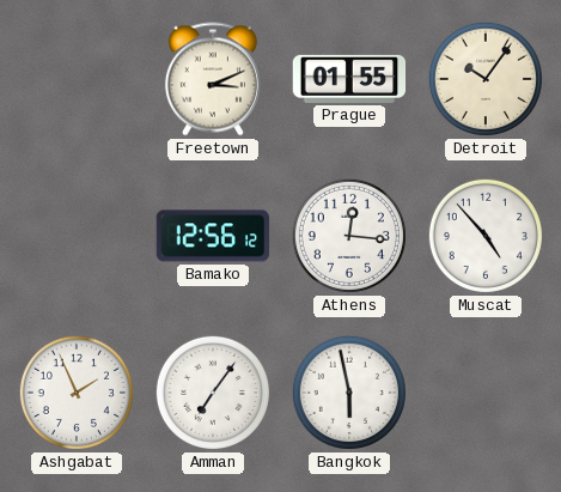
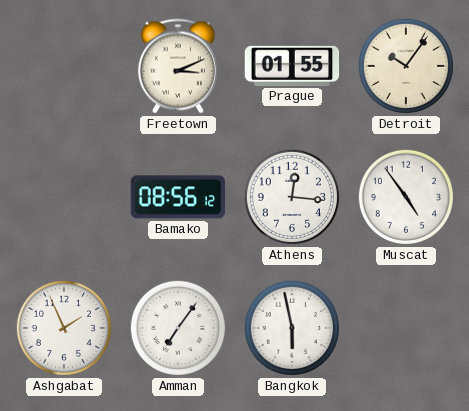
Bamako: 12:56 -> 08:56
Muscat: 4:53 -> 4:54
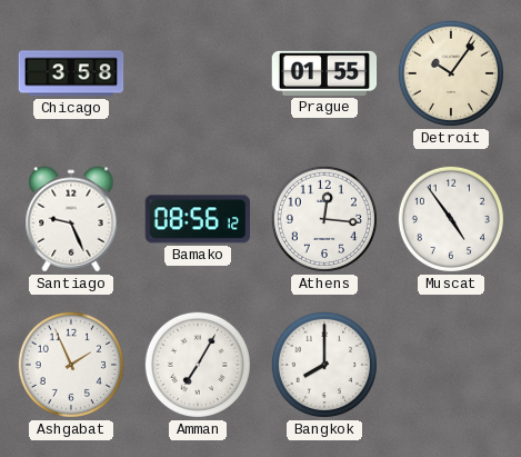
Chicago: none -> 3:58
Freetown: 3:11 -> none
Santiago: none -> 9:26
Amman: 7:06 -> 7:05
Bangkok: 5:58 -> 8:00
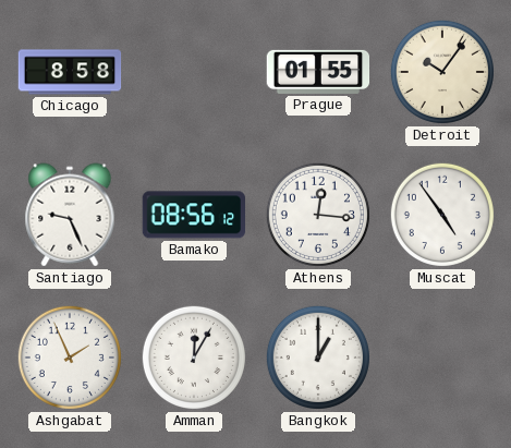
Chicago: 3:58 -> 8:58
Amman: 7:05 -> 12:05
Bangkok: 8:00 -> 1:00
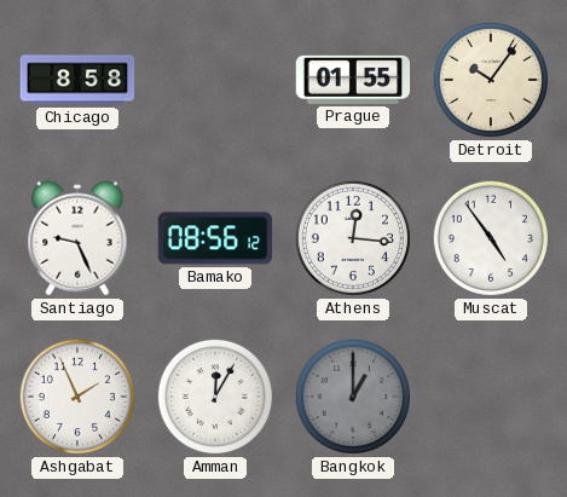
Bangkok dial: white -> grey
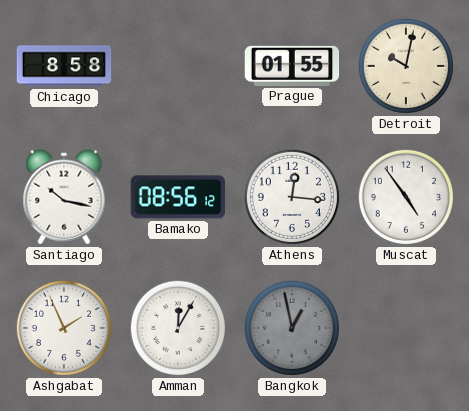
Detroit: 10:06 -> 10:02
Santiago: 9:26 -> 10:17
Bangkok: 1:00 -> 12:58
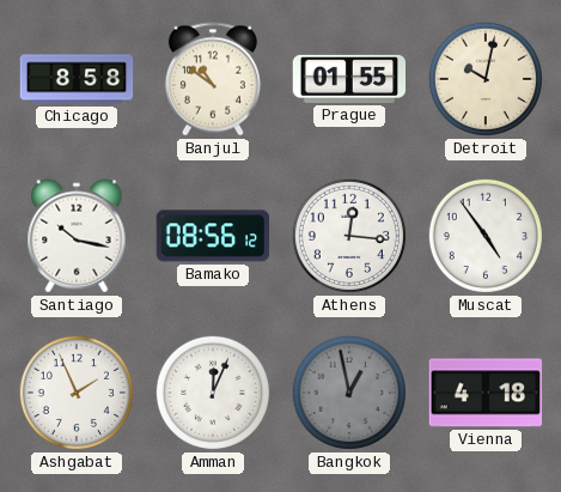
Banjul: none -> 10:51
Amman: 12:05 -> 12:04
Vienna: none -> 4:18
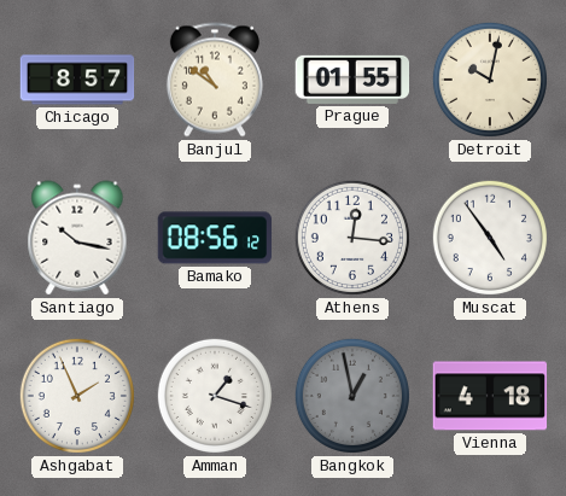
Chicago: 8:58 -> 8:57
Amman: 12:04 -> 1:18
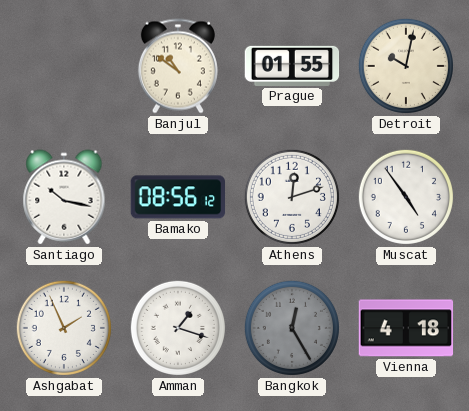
Chicago: 8:57 -> none
Athens: 12:16 -> 12:12
Bangkok: 12:58 -> 12:25
